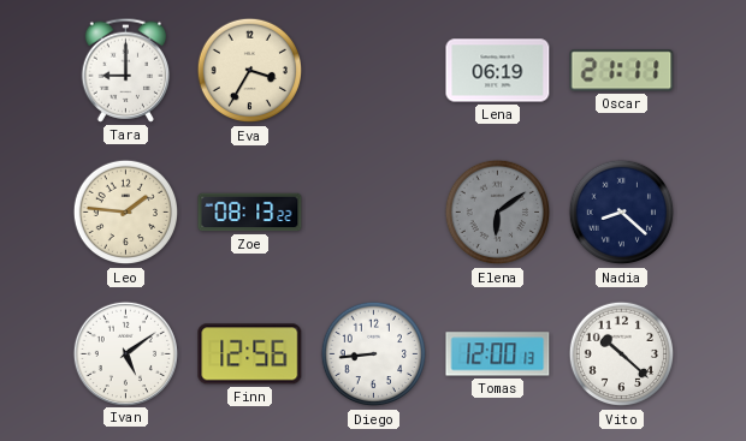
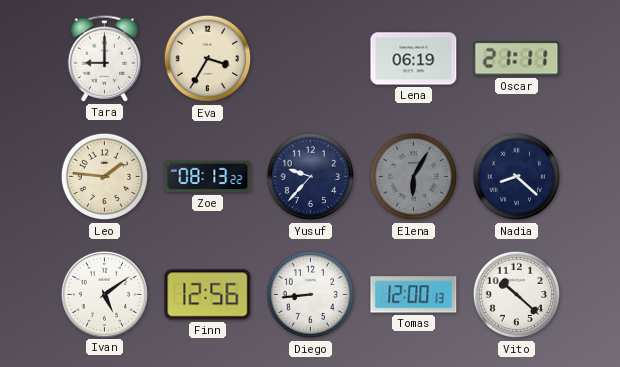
Yusuf: none -> 9:37
Elena: 6:09 -> 6:05
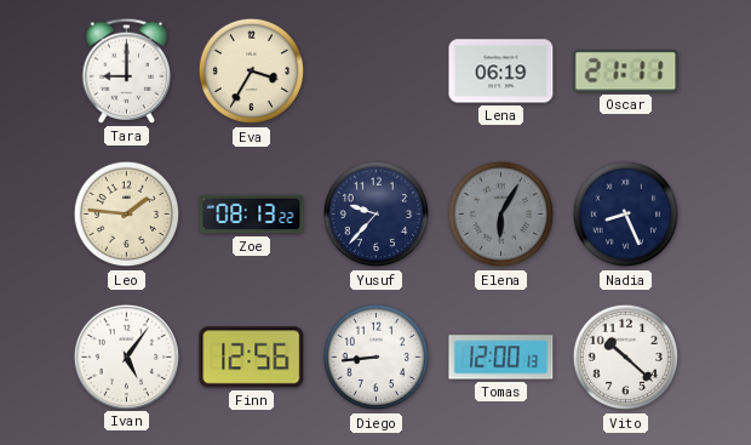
Nadia: 8:22 -> 8:26
Ivan: 5:09 -> 5:06
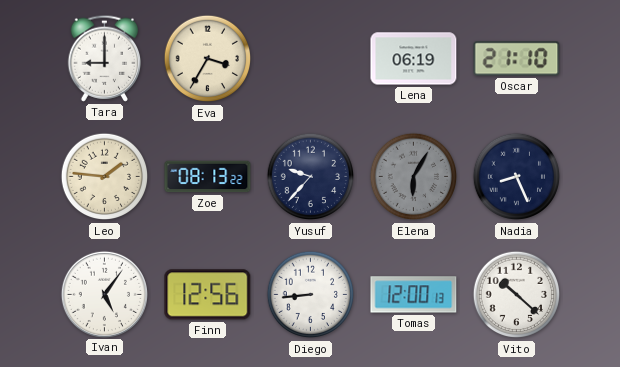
Oscar: 21:11 -> 21:10
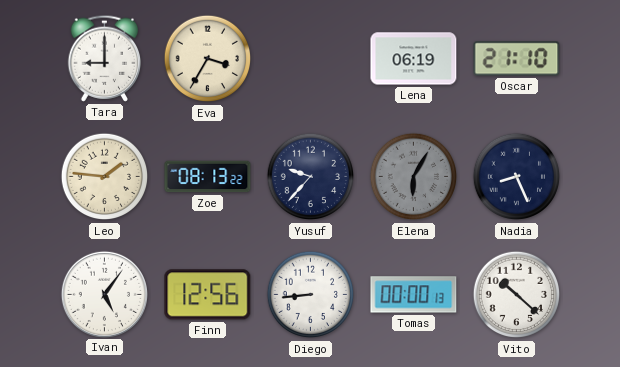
Tomas: 12:00 -> 00:00
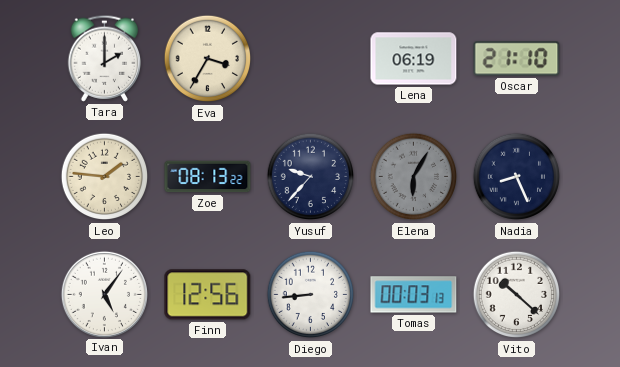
Tara: 9:00 -> 2:00
Tomas: 00:00 -> 00:03
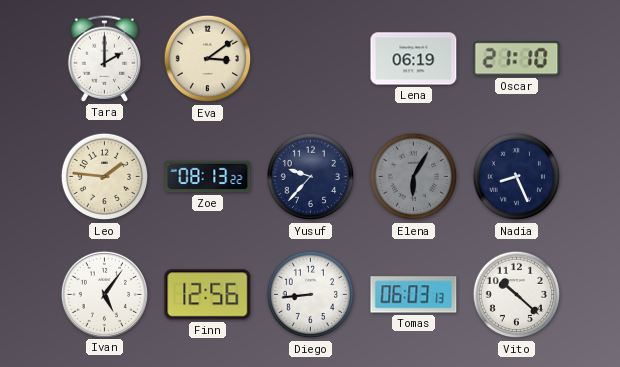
Eva: 3:35 -> 3:09
Tomas: 00:03 -> 06:03
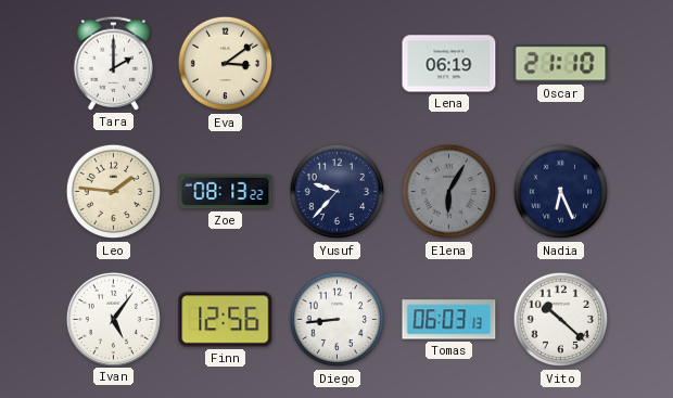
Nadia: 8:26 -> 6:26
